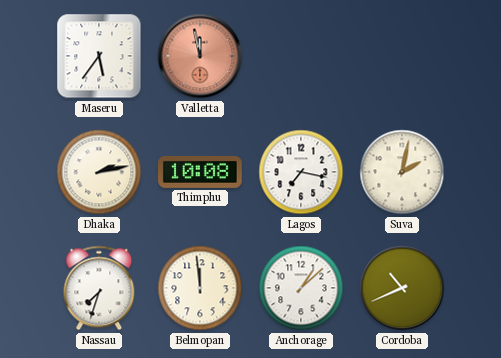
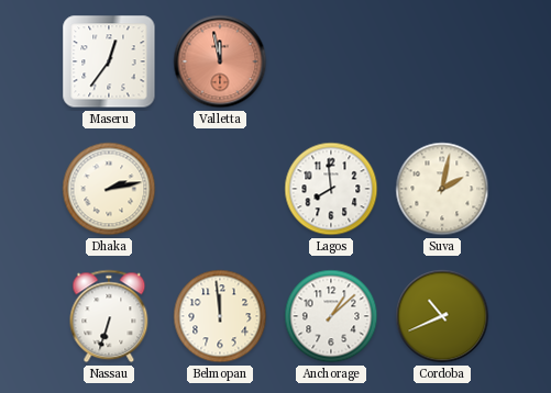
Maseru: 5:36 -> 12:36
Thimphu: 10:08 -> none
Lagos: 7:17 -> 7:59
Nassau: 7:33 -> 6:33
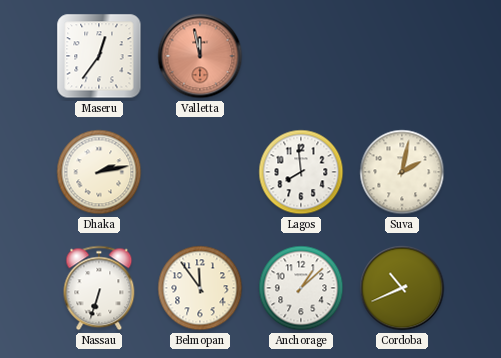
Belmopan: 11:59 -> 11:54
